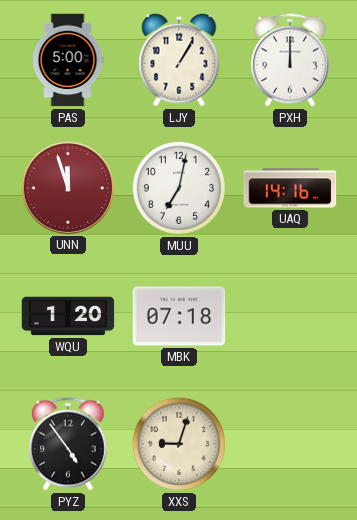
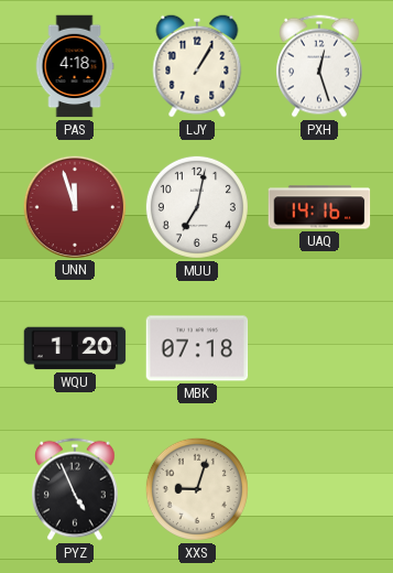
PAS: 5:00 -> 4:18
PXH: 12:00 -> 12:27
PYZ: 4:54 -> 4:56
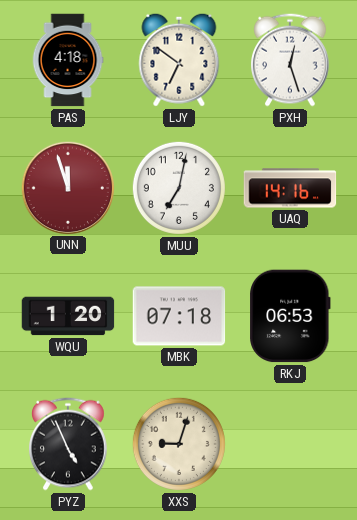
LJY: 1:05 -> 6:51
RKJ: none -> 06:53
